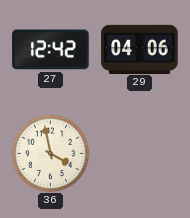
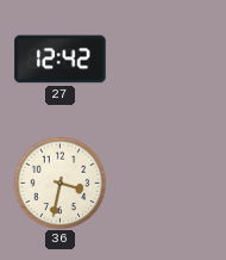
29: 04:06 -> none
36: 3:58 -> 3:32
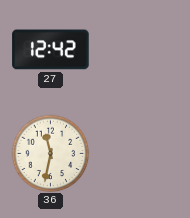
36: 3:32 -> 11:32
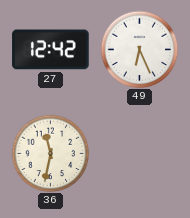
49: none -> 6:26
